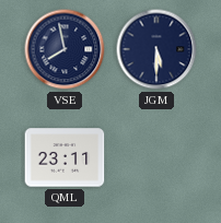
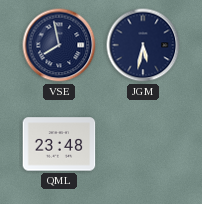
JGM: 5:30 -> 5:32
QML: 23:11 -> 23:48
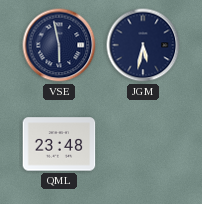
VSE: 7:58 -> 5:58
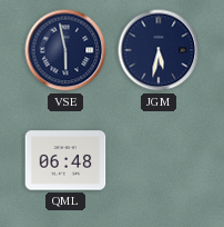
QML: 23:48 -> 06:48
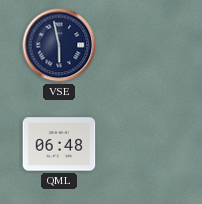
JGM: 5:32 -> none
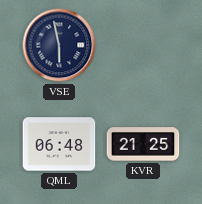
KVR: none -> 21:25
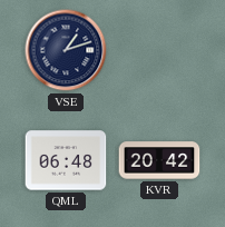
VSE: 5:58 -> 1:12
KVR: 21:25 -> 20:42
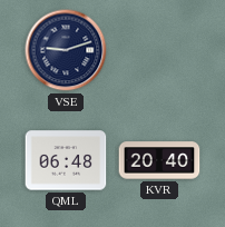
VSE: 1:12 -> 9:12
KVR: 20:42 -> 20:40
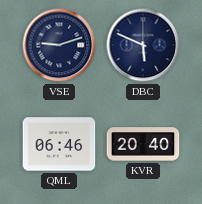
DBC: none -> 5:49
QML: 06:48 -> 06:46
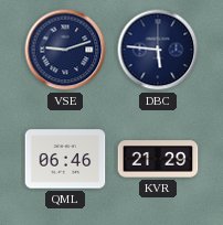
DBC: 5:49 -> 5:46
KVR: 20:40 -> 21:29
